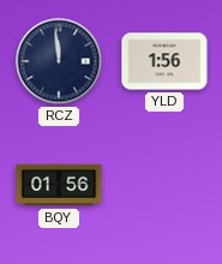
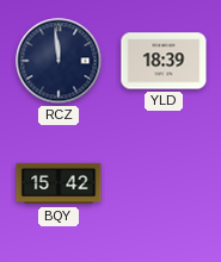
YLD: 1:56 -> 18:39
BQY: 01:56 -> 15:42
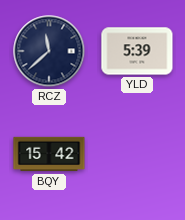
RCZ: 11:59 -> 11:38
YLD: 18:39 -> 5:39
